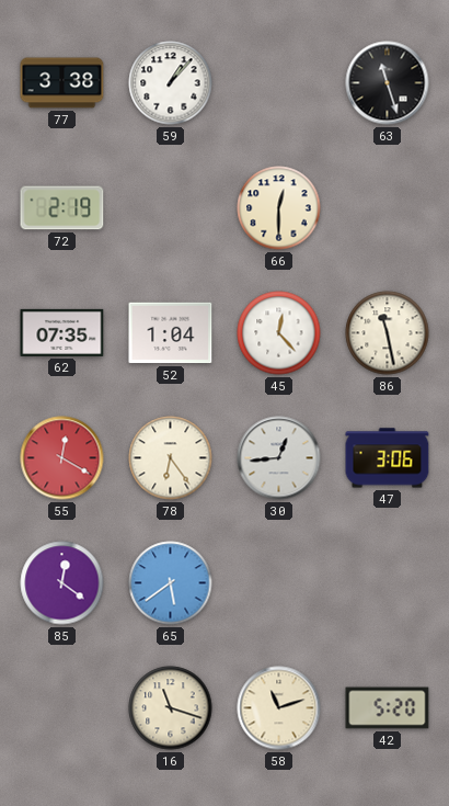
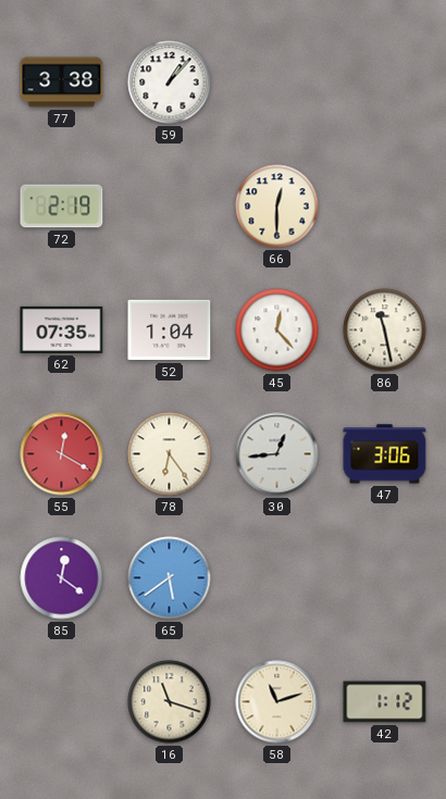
63: 11:27 -> none
42: 5:20 -> 1:12
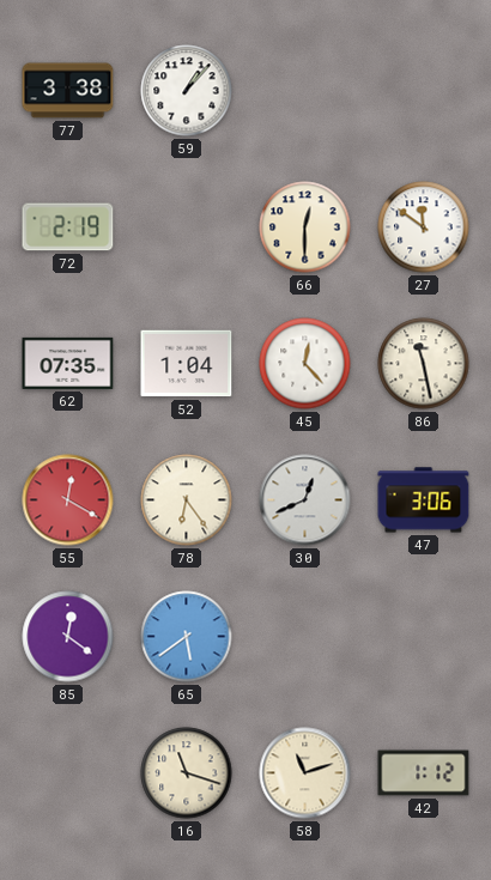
27: none -> 11:51
30: 12:44 -> 12:41
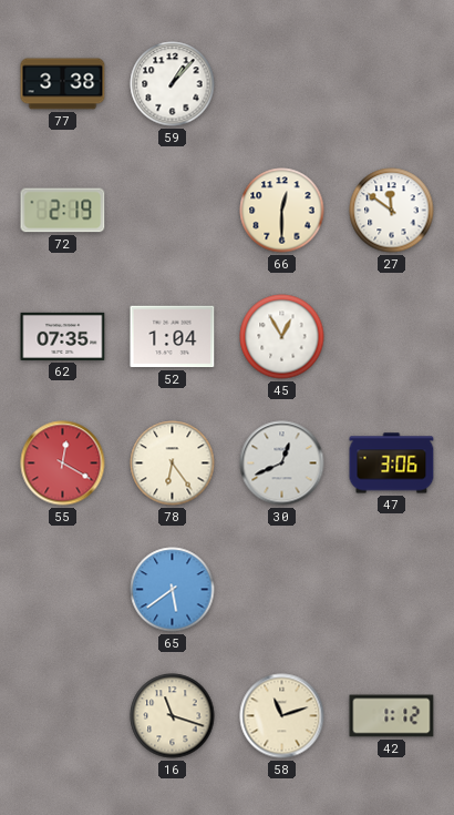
45: 12:23 -> 12:55
86: 11:28 -> none
85: 12:21 -> none
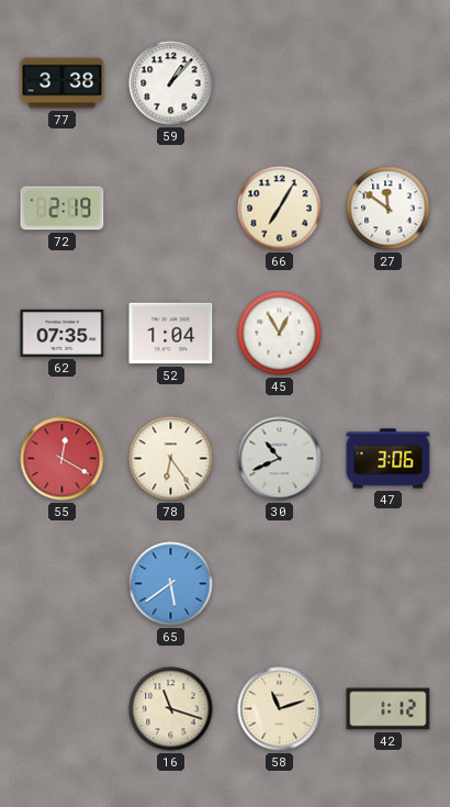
66: 12:30 -> 7:05
30: 12:41 -> 10:41
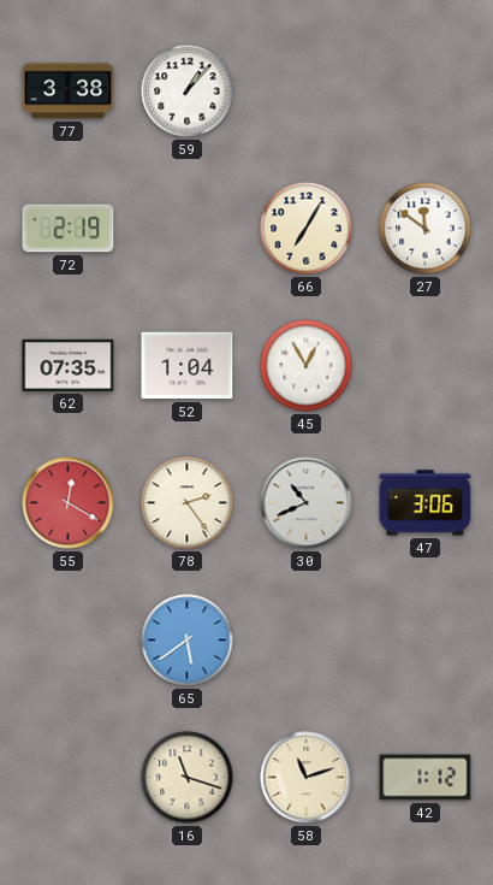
78: 6:24 -> 2:24
